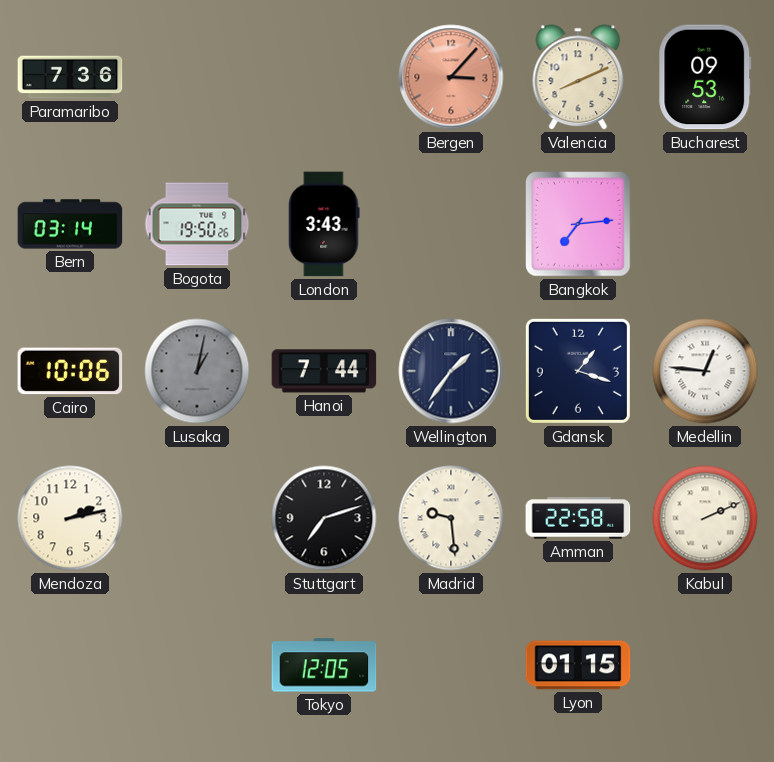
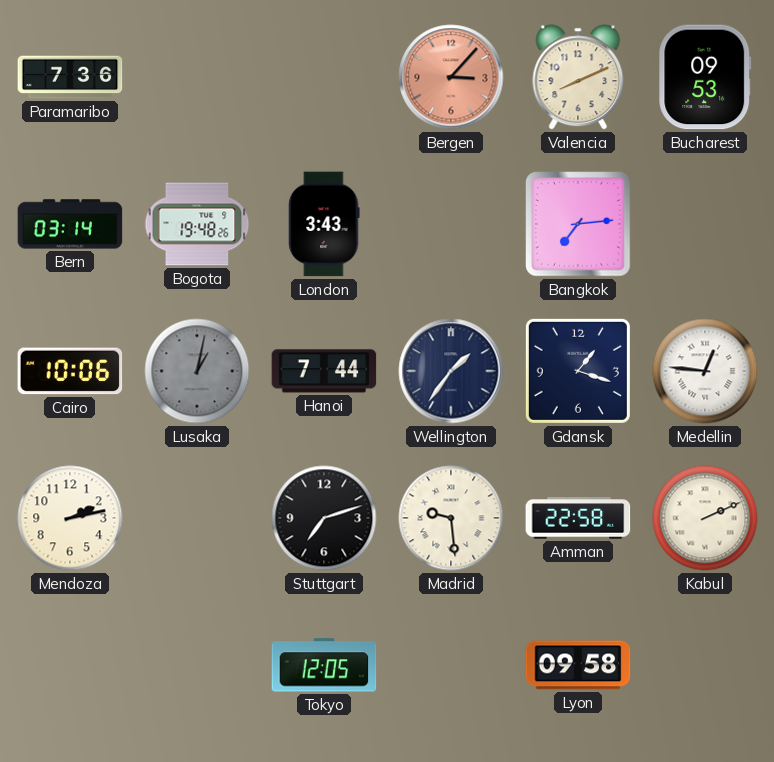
Bogota: 19:50 -> 19:48
Lyon: 01:15 -> 09:58
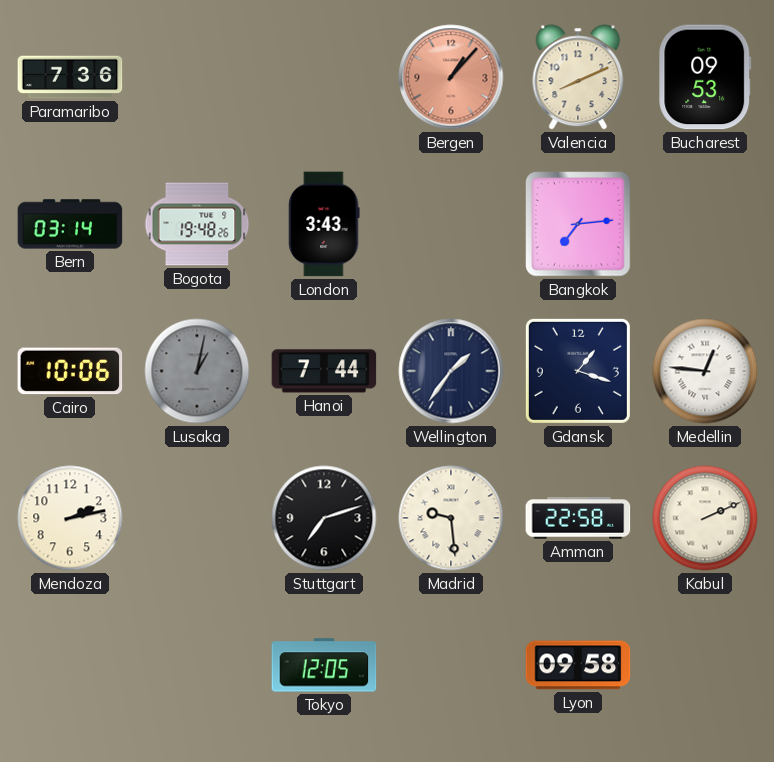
Bergen: 3:07 -> 1:07
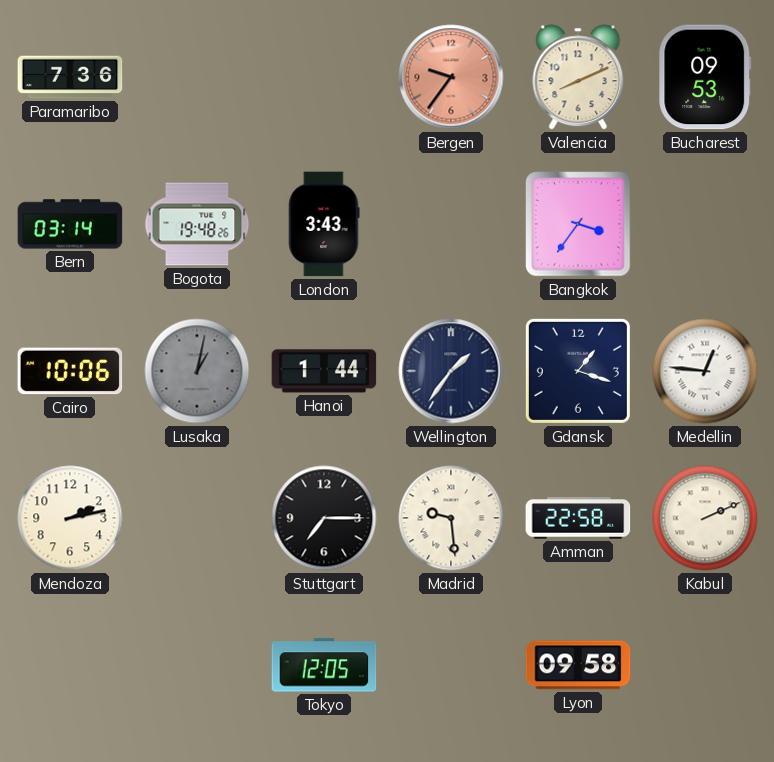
Bergen: 1:07 -> 9:36
Bangkok: 7:14 -> 3:36
Hanoi: 7:44 -> 1:44
Stuttgart: 7:12 -> 7:15
